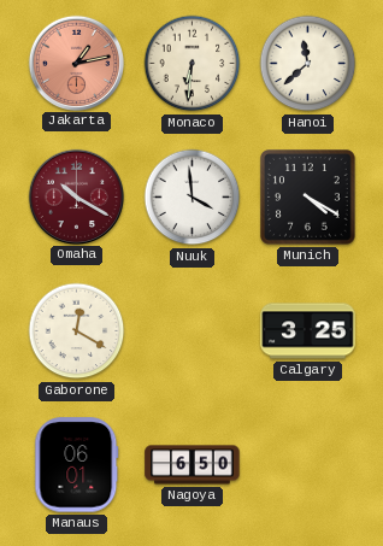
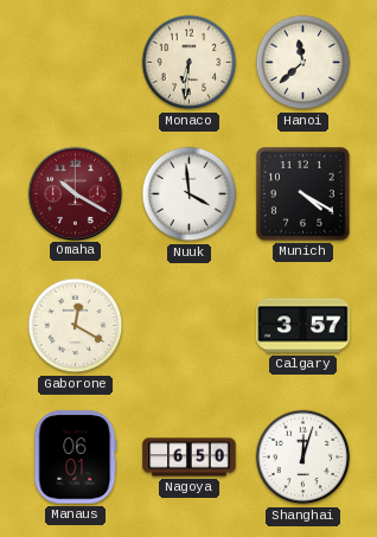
Jakarta: 1:13 -> none
Calgary: 3:25 -> 3:57
Shanghai: none -> 12:03
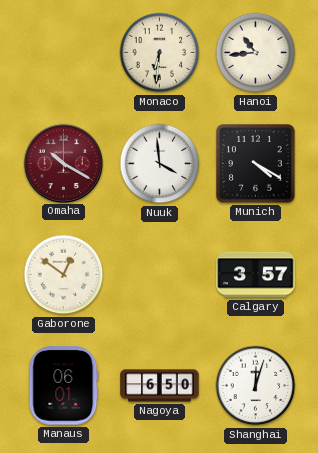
Hanoi: 11:38 -> 10:44
Gaborone: 12:20 -> 12:51
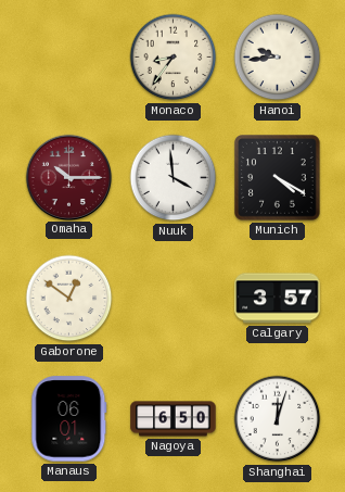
Monaco: 6:31 -> 8:36
Hanoi: 10:44 -> 9:44
Omaha: 10:20 -> 10:15
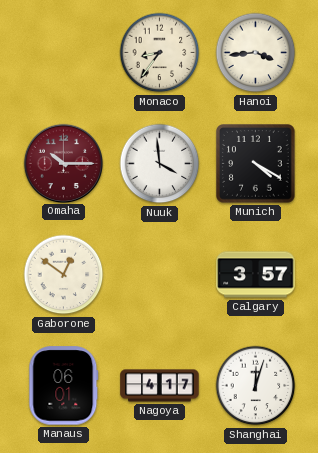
Hanoi: 9:44 -> 3:44
Nagoya: 6:50 -> 4:17
